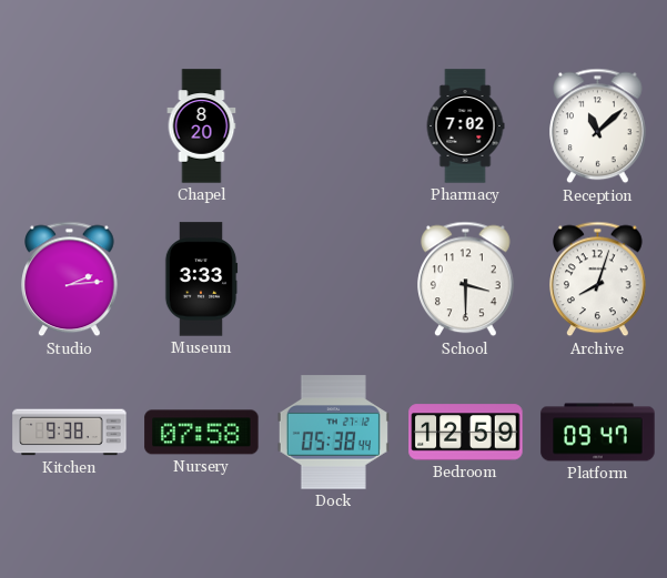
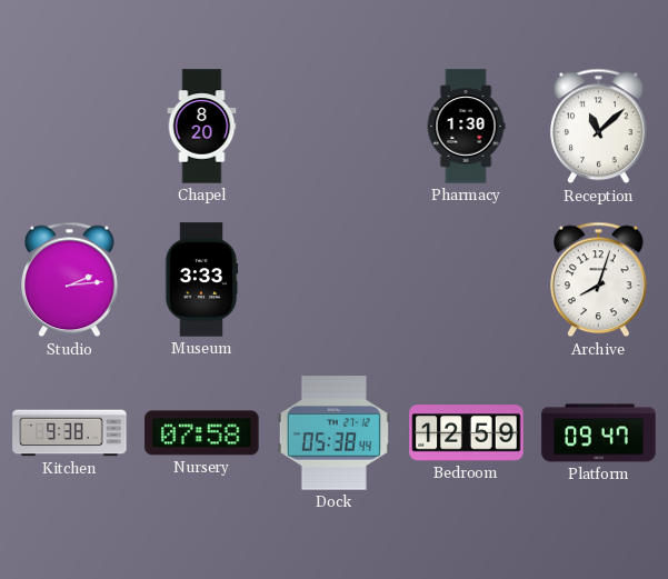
Pharmacy: 7:02 -> 1:30
School: 3:30 -> none
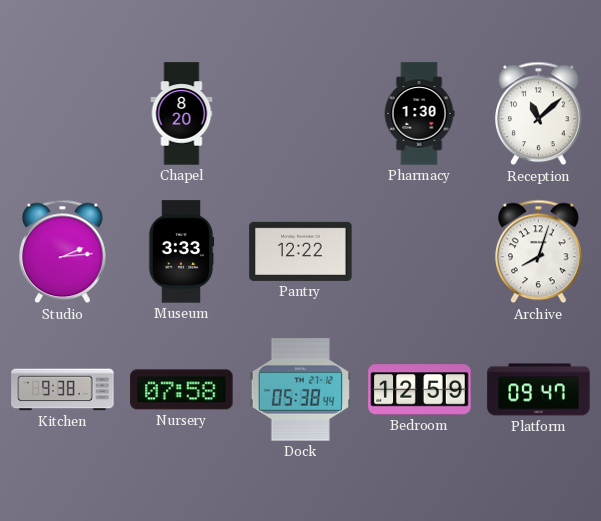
Pantry: none -> 12:22
